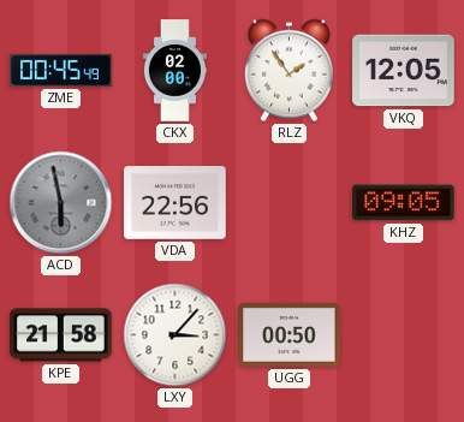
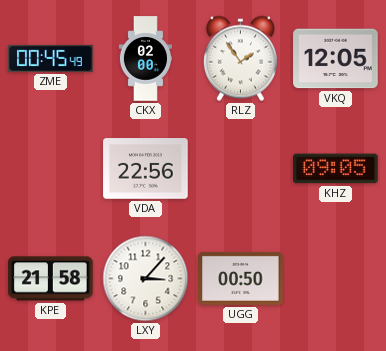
ACD: 5:58 -> none
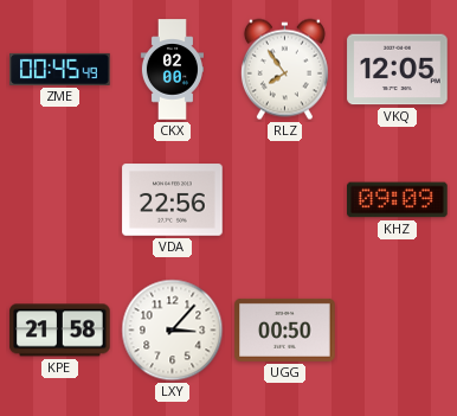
RLZ: 1:54 -> 7:54
KHZ: 09:05 -> 09:09
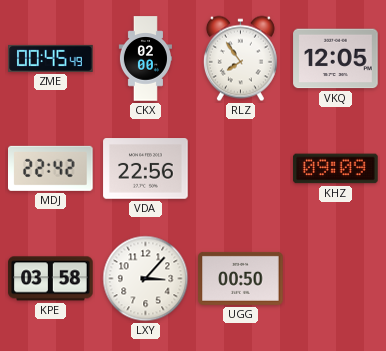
MDJ: none -> 22:42
KPE: 21:58 -> 03:58
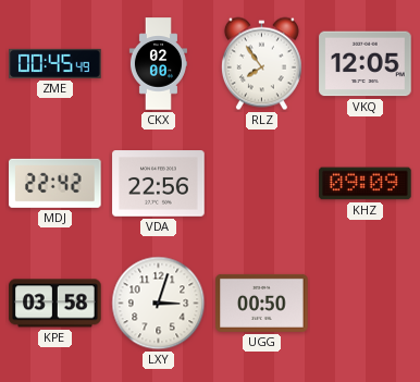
LXY: 3:07 -> 3:03
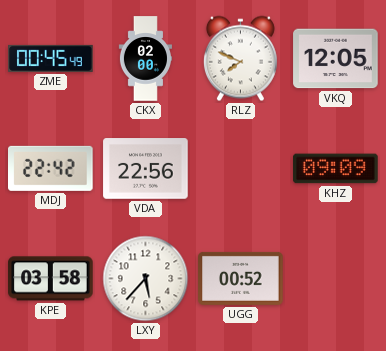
RLZ: 7:54 -> 7:49
LXY: 3:03 -> 5:37
UGG: 00:50 -> 00:52
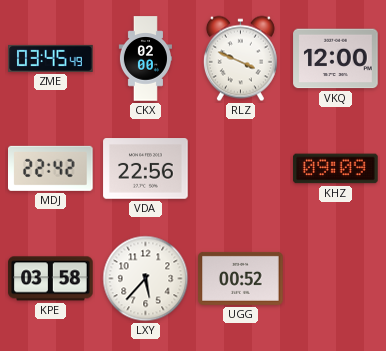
ZME: 00:45 -> 03:45
RLZ: 7:49 -> 3:49
VKQ: 12:05 -> 12:00
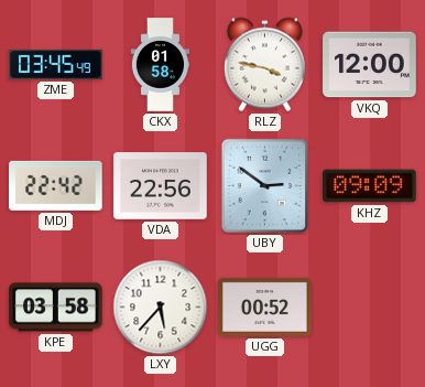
CKX: 02:00 -> 01:58
RLZ: 3:49 -> 3:47
UBY: none -> 2:51
